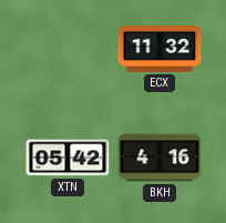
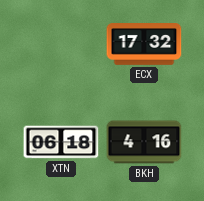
ECX: 11:32 -> 17:32
XTN: 05:42 -> 06:18
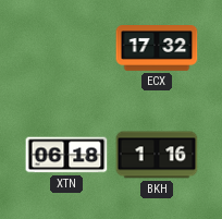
BKH: 4:16 -> 1:16
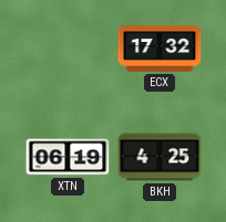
XTN: 06:18 -> 06:19
BKH: 1:16 -> 4:25
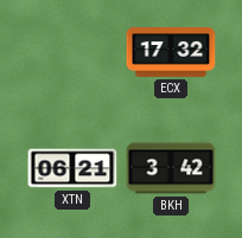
XTN: 06:19 -> 06:21
BKH: 4:25 -> 3:42
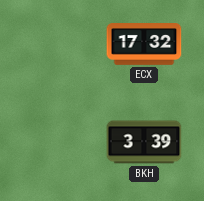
XTN: 06:21 -> none
BKH: 3:42 -> 3:39
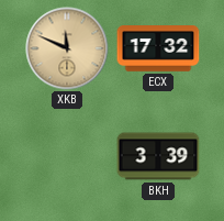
XKB: none -> 11:49
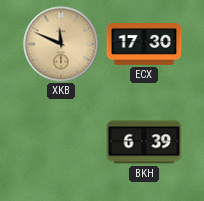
ECX: 17:32 -> 17:30
BKH: 3:39 -> 6:39
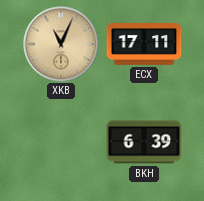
XKB: 11:49 -> 11:04
ECX: 17:30 -> 17:11
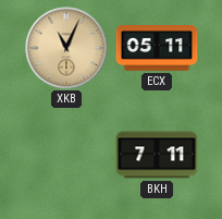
ECX: 17:11 -> 05:11
BKH: 6:39 -> 7:11
